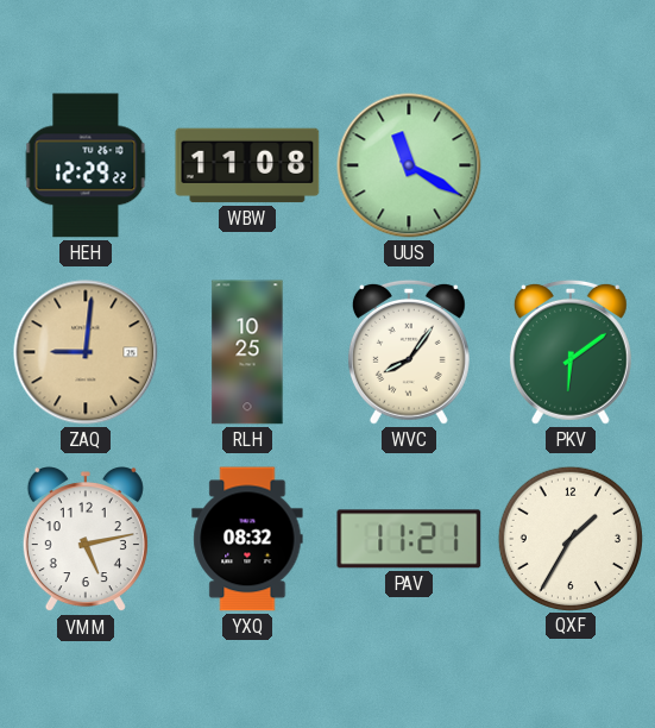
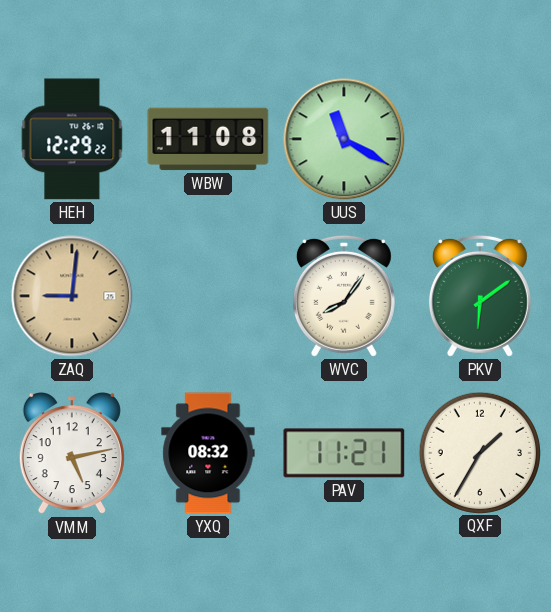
RLH: 10:25 -> none
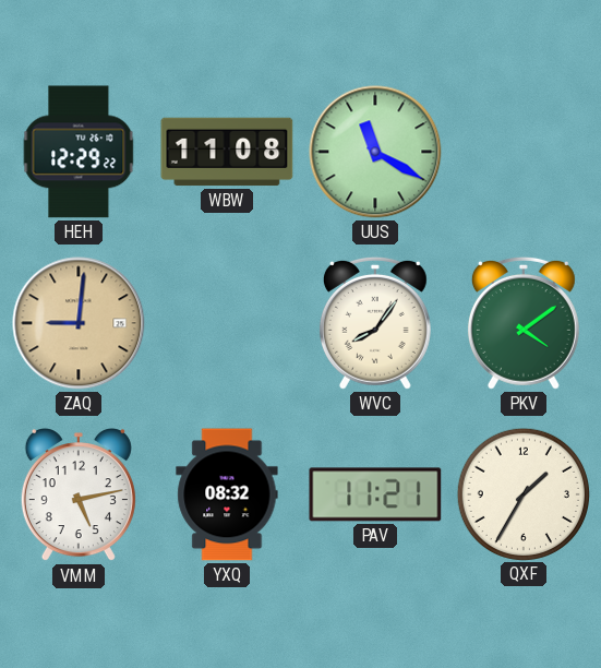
PKV: 6:09 -> 4:09
